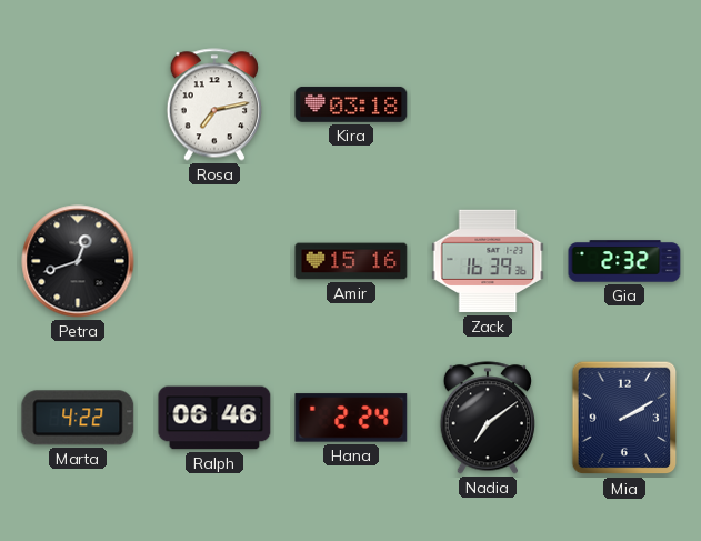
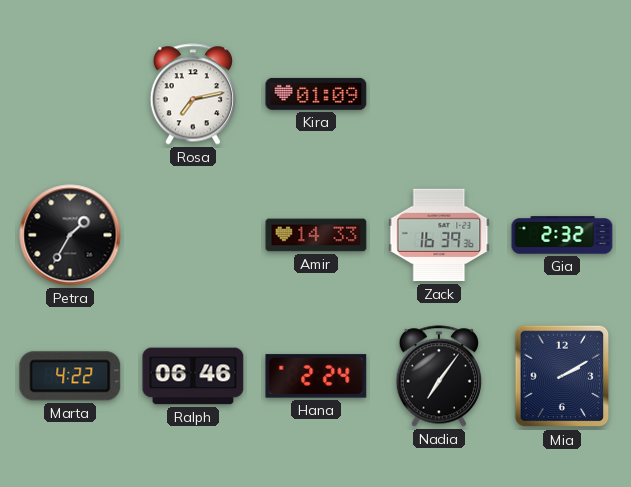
Kira: 03:18 -> 01:09
Petra: 12:42 -> 1:35
Amir: 15:16 -> 14:33
Nadia: 7:09 -> 7:06
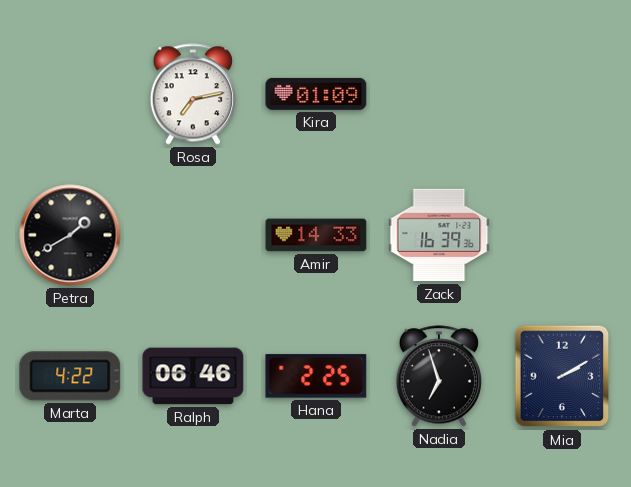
Petra: 1:35 -> 1:40
Gia: 2:32 -> none
Hana: 2:24 -> 2:25
Nadia: 7:06 -> 6:57
